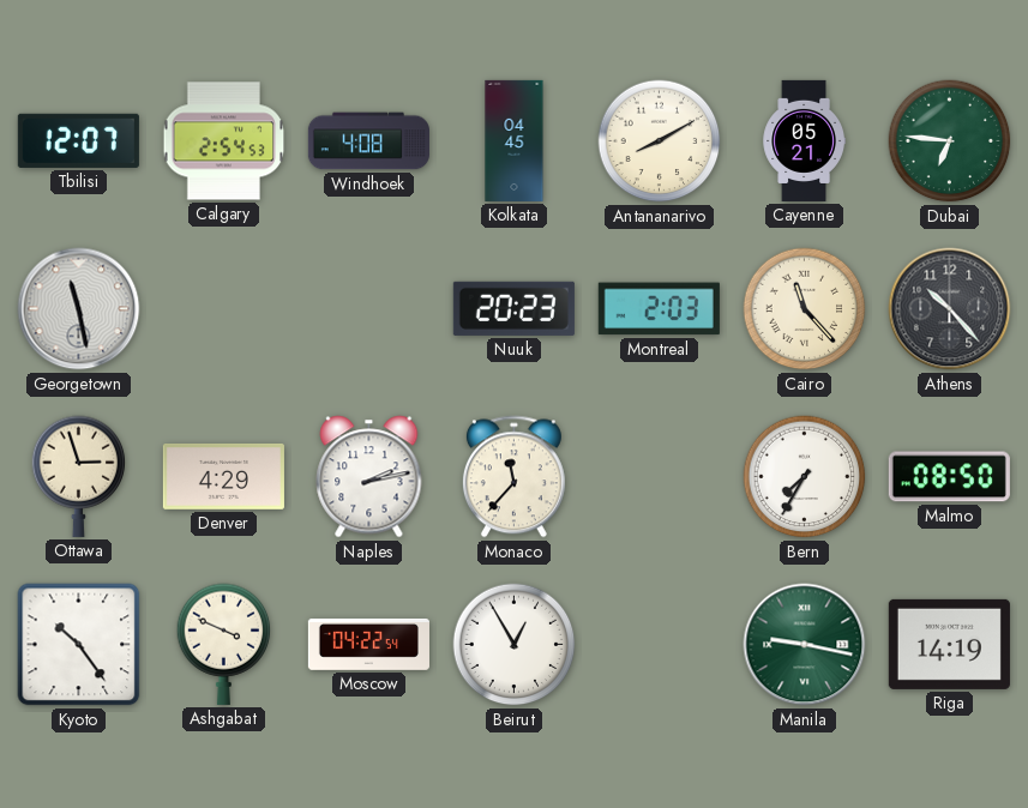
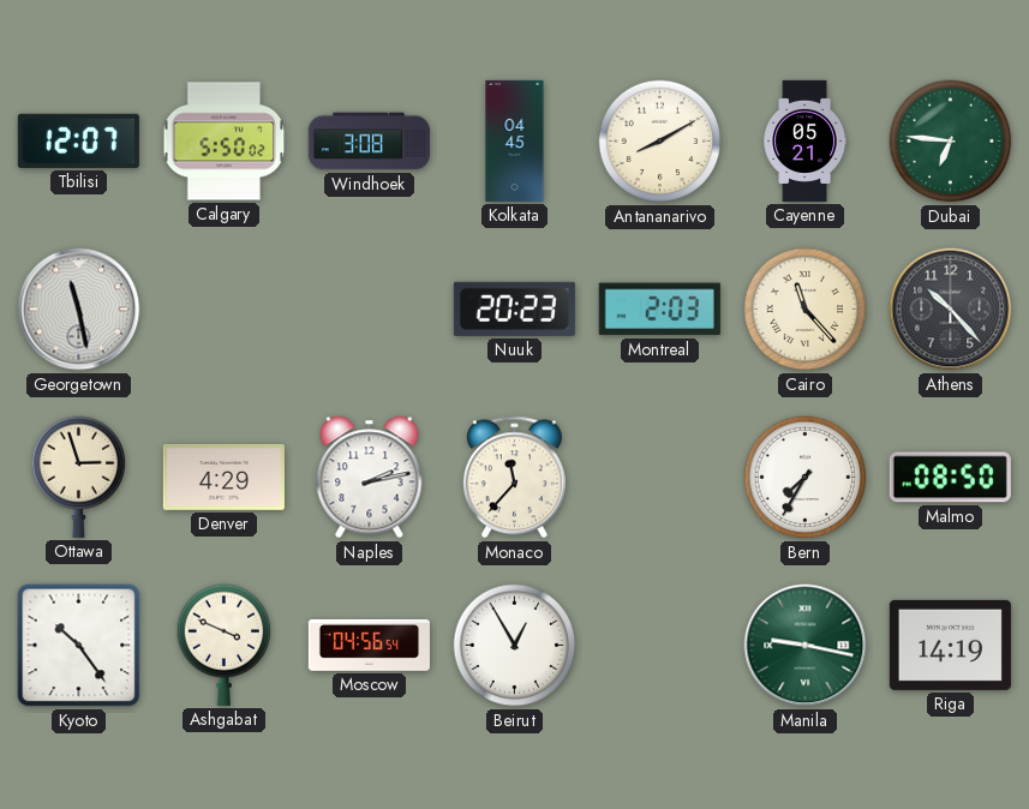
Calgary: 2:54 -> 5:50
Windhoek: 4:08 -> 3:08
Moscow: 04:22 -> 04:56
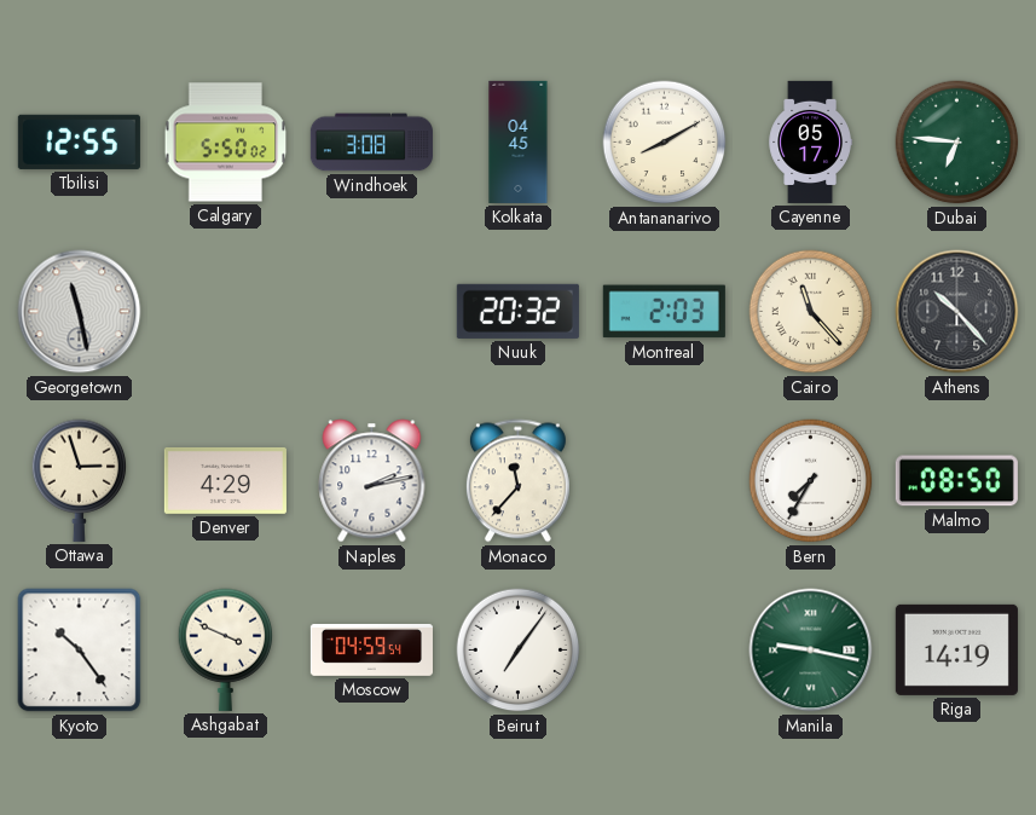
Tbilisi: 12:07 -> 12:55
Cayenne: 05:21 -> 05:17
Nuuk: 20:23 -> 20:32
Moscow: 04:56 -> 04:59
Beirut: 12:55 -> 7:06
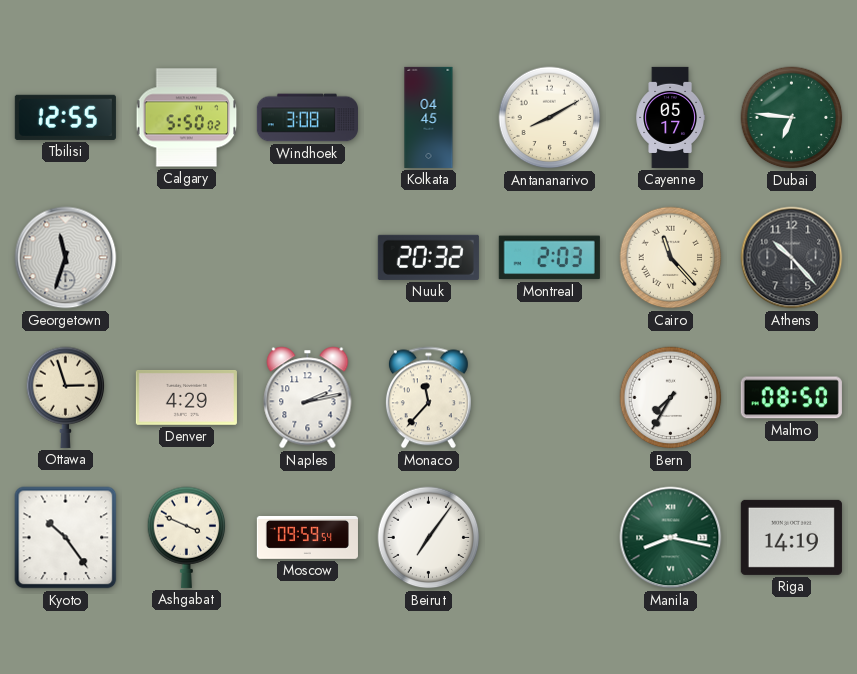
Georgetown: 11:28 -> 11:33
Moscow: 04:59 -> 09:59
Manila: 9:17 -> 8:17
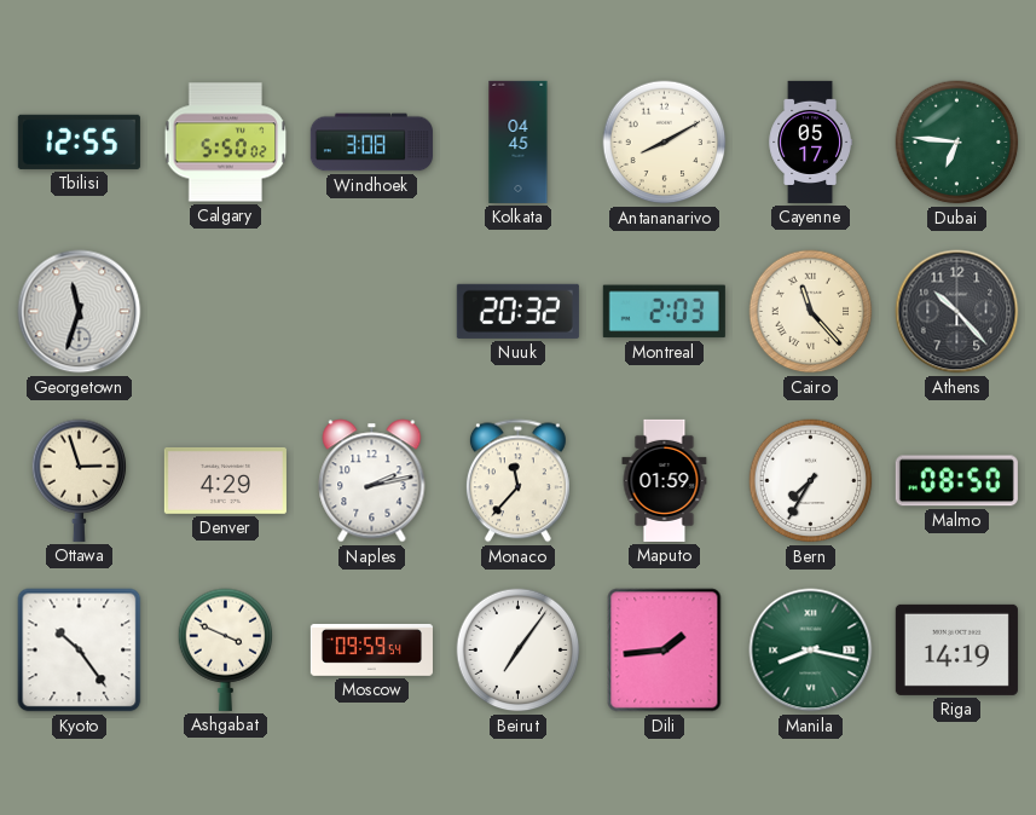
Maputo: none -> 01:59
Dili: none -> 1:44
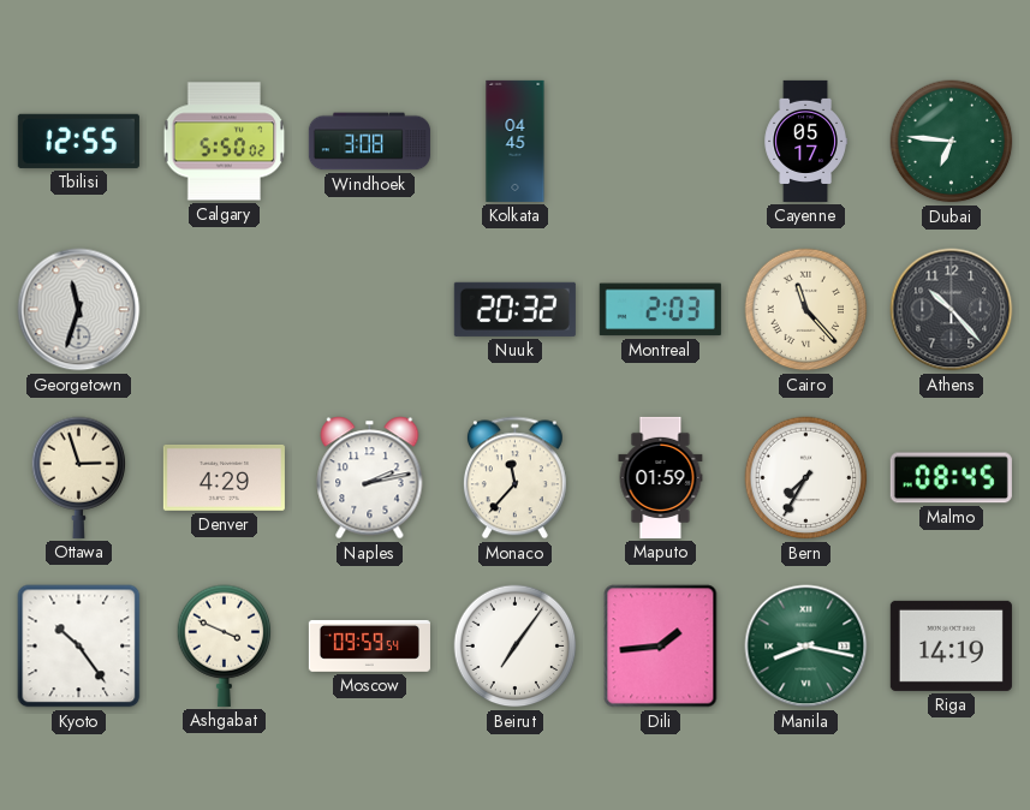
Antananarivo: 8:10 -> none
Malmo: 08:50 -> 08:45
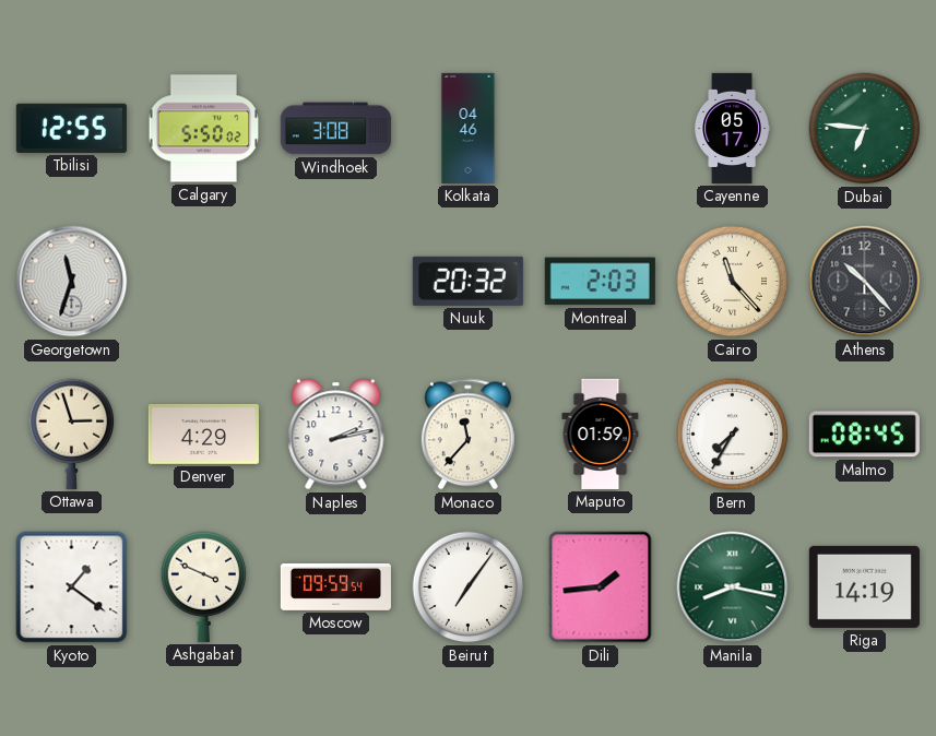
Kolkata: 04:45 -> 04:46
Kyoto: 10:24 -> 1:21
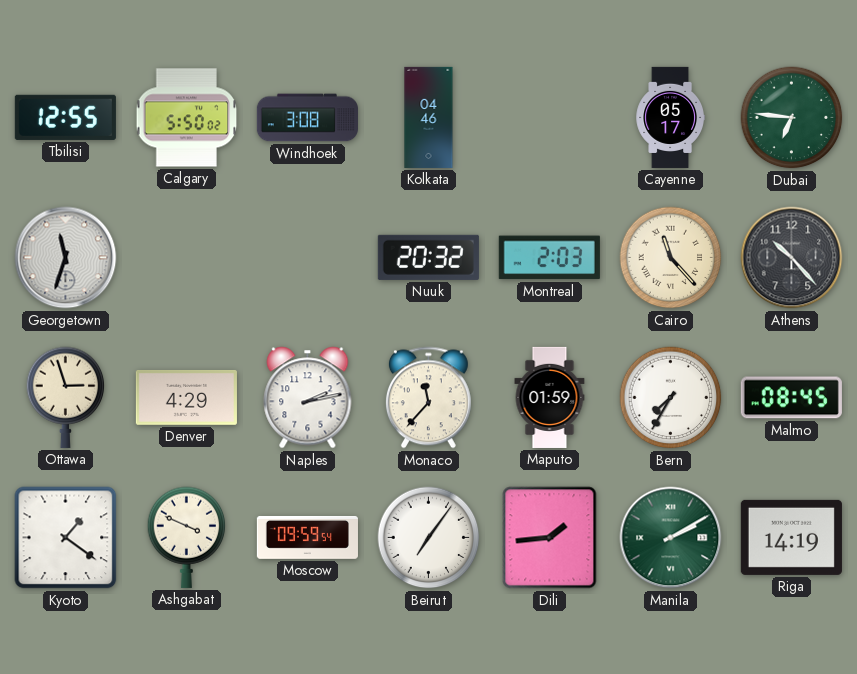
Manila: 8:17 -> 2:10
